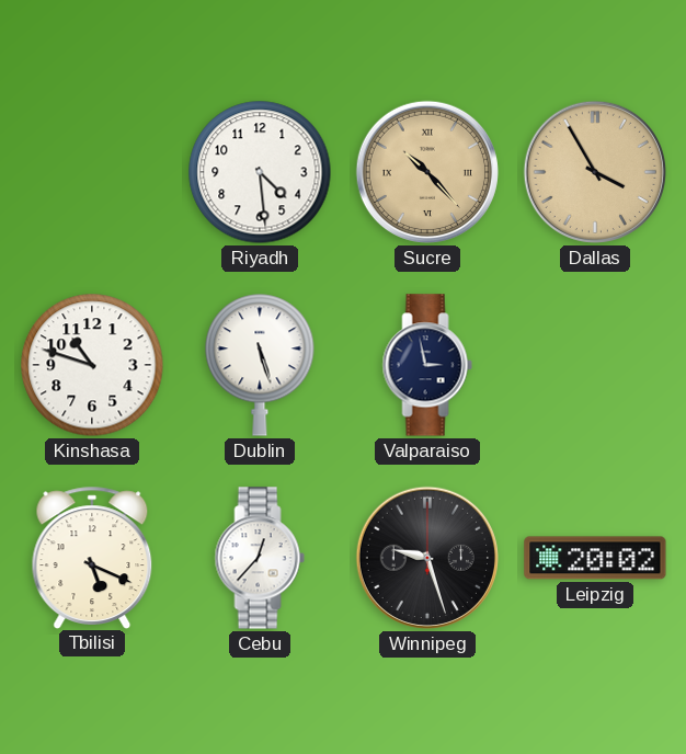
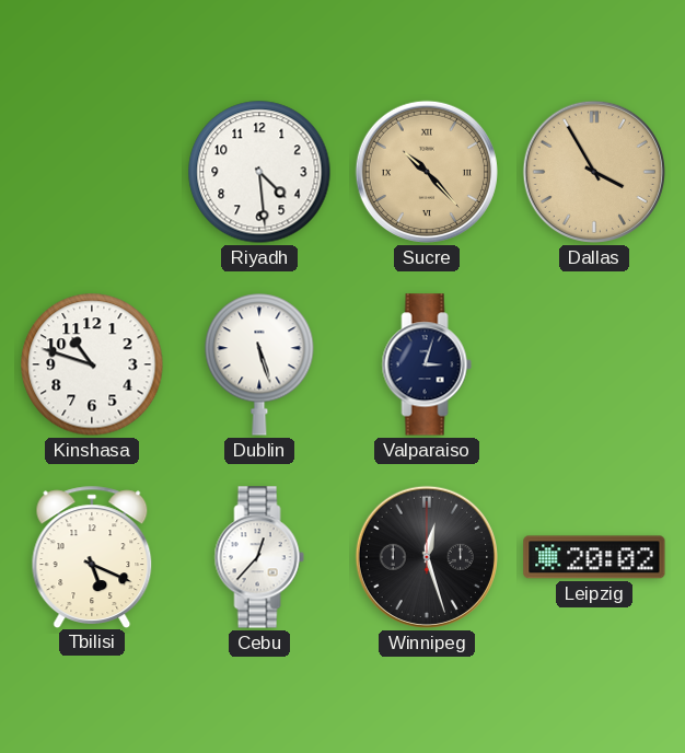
Valparaiso: 2:58 -> 3:03
Winnipeg: 9:27 -> 12:27
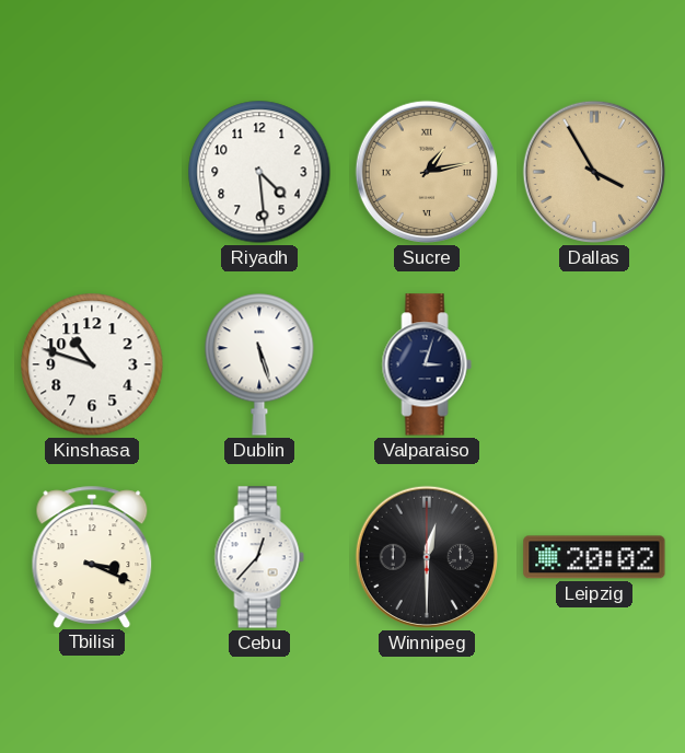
Sucre: 10:23 -> 1:13
Tbilisi: 5:19 -> 3:19
Winnipeg: 12:27 -> 12:30
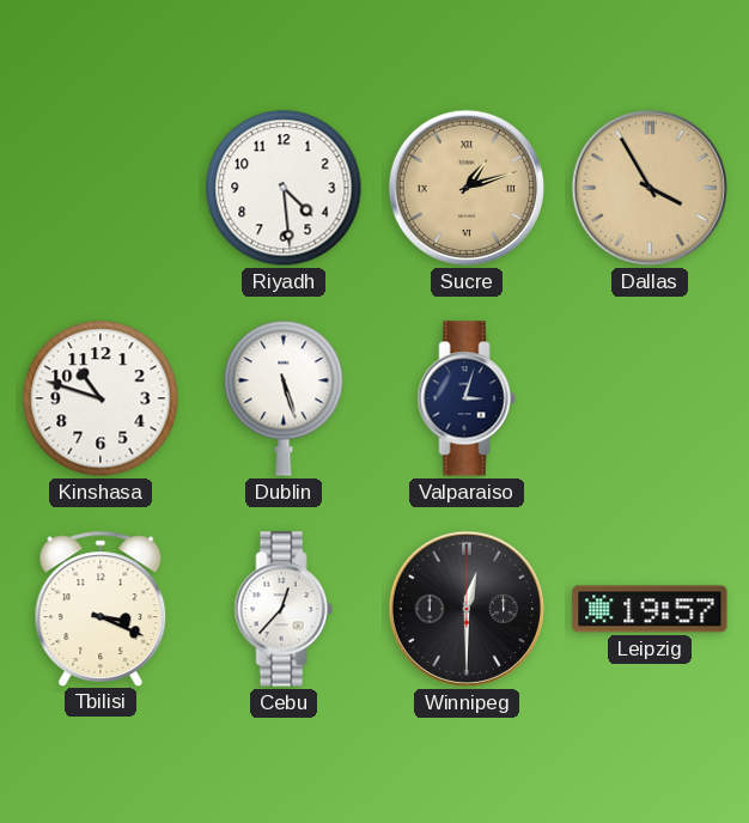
Sucre: 1:13 -> 1:12
Leipzig: 20:02 -> 19:57
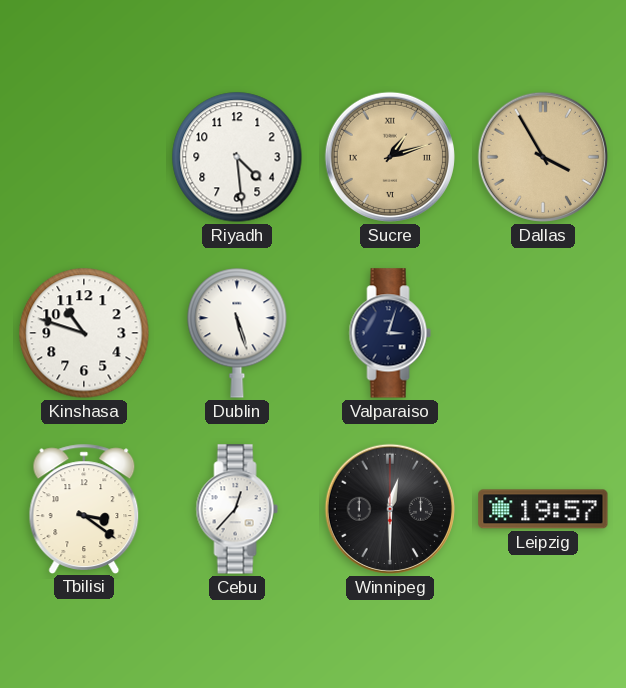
Tbilisi: 3:19 -> 3:21
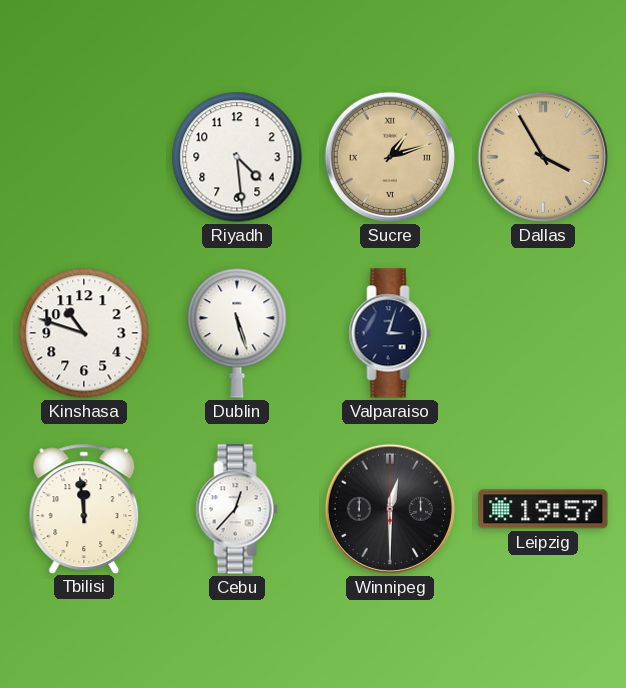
Tbilisi: 3:21 -> 11:59
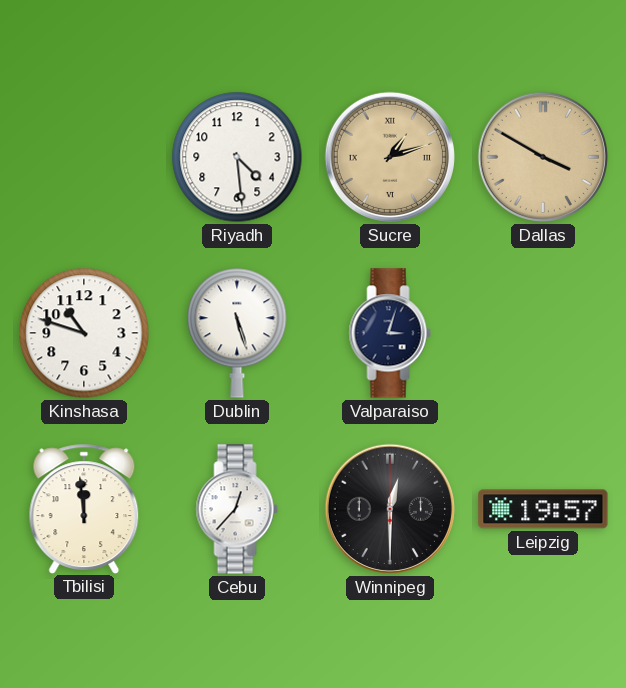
Dallas: 3:55 -> 3:50
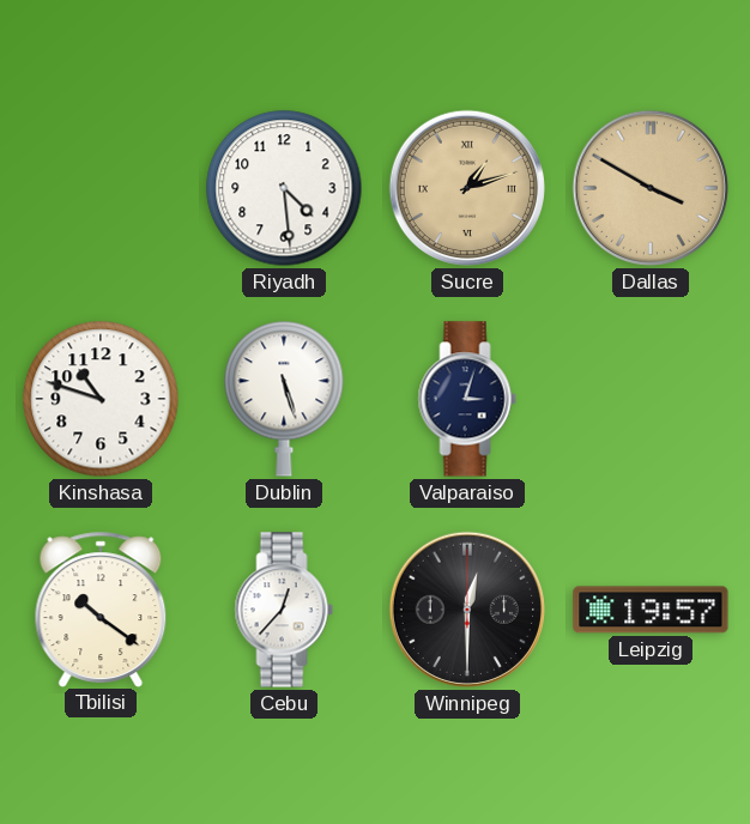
Tbilisi: 11:59 -> 10:21
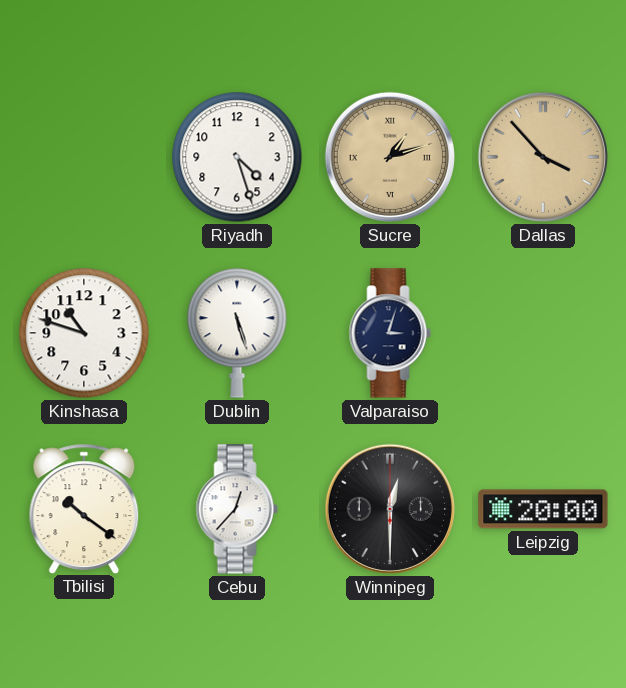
Riyadh: 4:29 -> 4:27
Dallas: 3:50 -> 3:53
Leipzig: 19:57 -> 20:00
